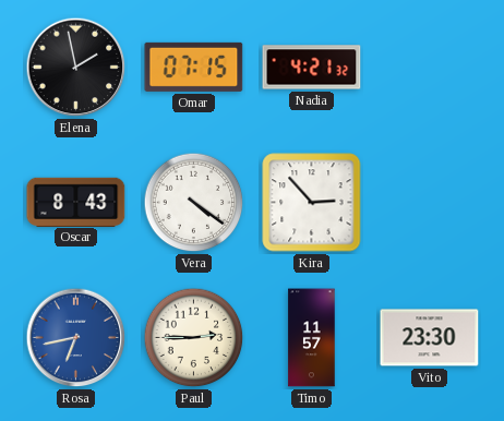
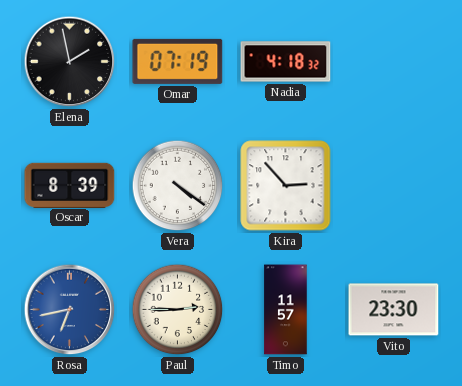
Omar: 07:15 -> 07:19
Nadia: 4:21 -> 4:18
Oscar: 8:43 -> 8:39
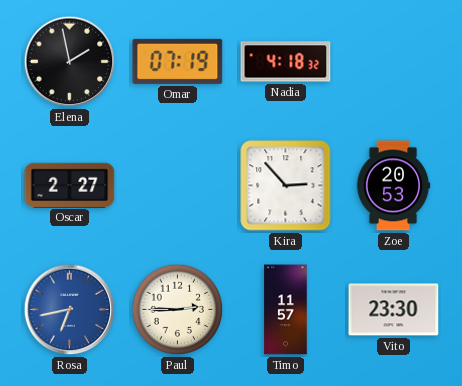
Oscar: 8:39 -> 2:27
Vera: 4:21 -> none
Zoe: none -> 20:53
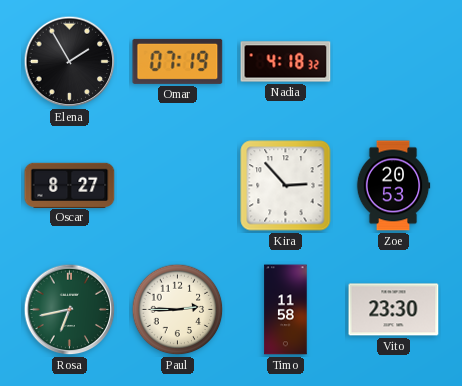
Elena: 1:58 -> 1:55
Oscar: 2:27 -> 8:27
Rosa dial: blue -> green
Timo: 11:57 -> 11:58
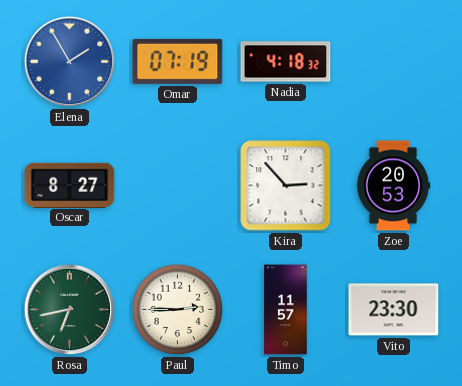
Elena dial: black -> blue
Timo: 11:58 -> 11:57
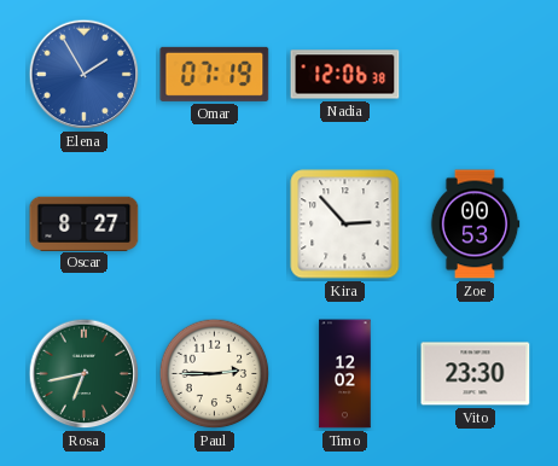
Nadia: 4:18 -> 12:06
Zoe: 20:53 -> 00:53
Timo: 11:57 -> 12:02
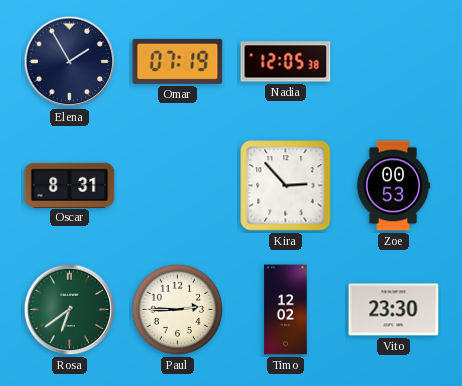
Elena dial: blue -> navy
Nadia: 12:06 -> 12:05
Oscar: 8:27 -> 8:31
Rosa: 6:43 -> 6:39
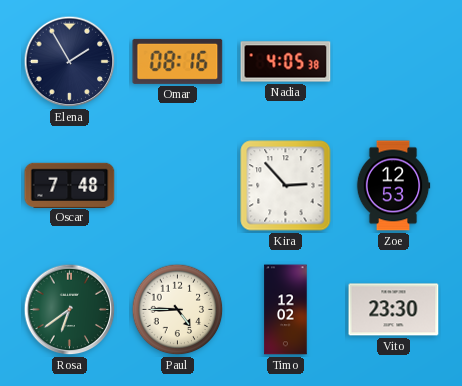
Omar: 07:19 -> 08:16
Nadia: 12:05 -> 4:05
Oscar: 8:31 -> 7:48
Zoe: 00:53 -> 12:53
Paul: 2:45 -> 4:45
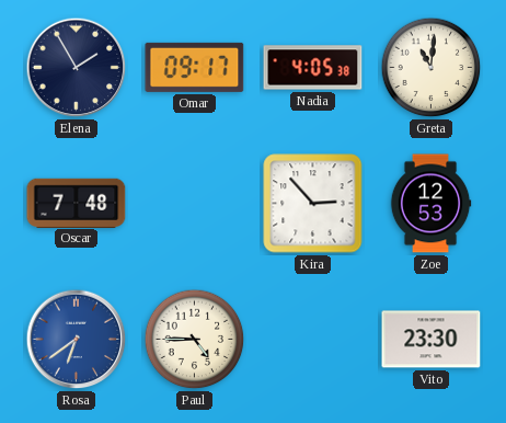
Omar: 08:16 -> 09:17
Greta: none -> 11:01
Rosa dial: green -> blue
Timo: 12:02 -> none
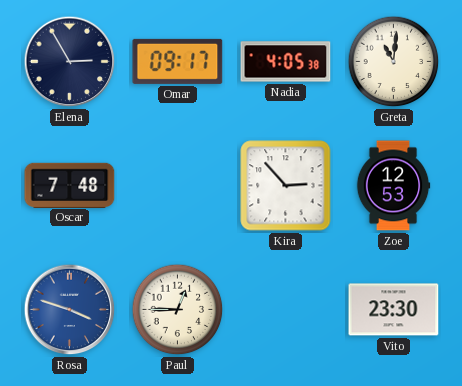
Elena: 1:55 -> 2:55
Rosa: 6:39 -> 3:48
Paul: 4:45 -> 12:45
